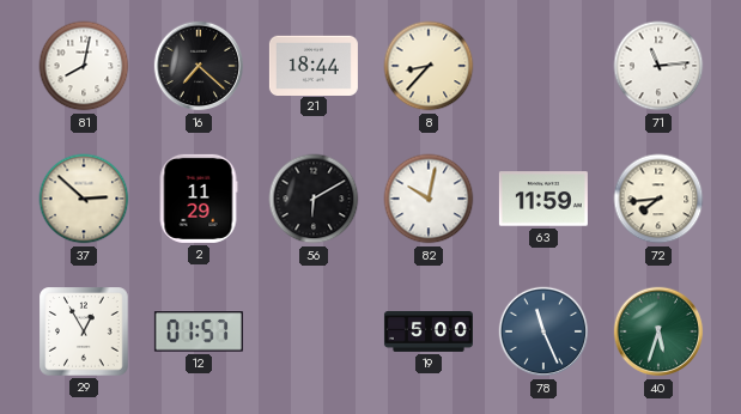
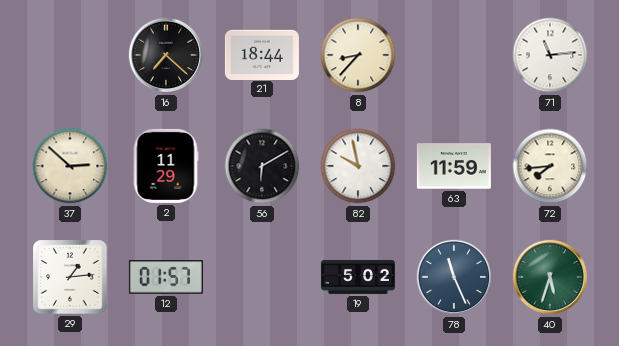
81: 8:02 -> none
82: 10:02 -> 9:58
29: 12:55 -> 1:14
19: 5:00 -> 5:02
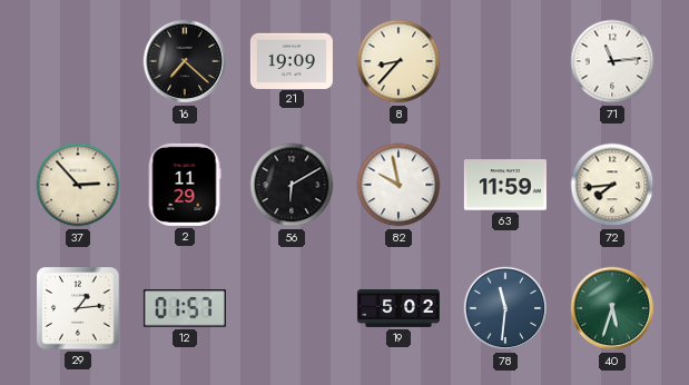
21: 18:44 -> 19:09
37: 2:52 -> 2:53
78: 11:26 -> 11:31
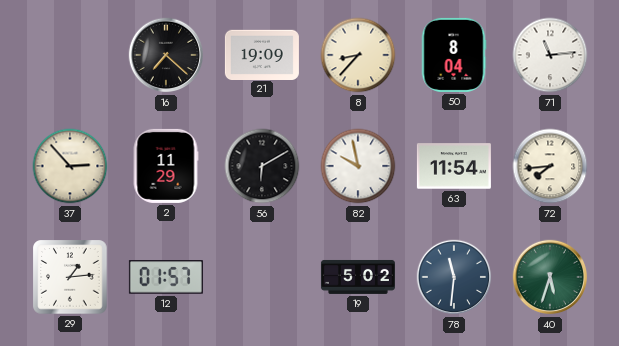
50: none -> 8:04
63: 11:59 -> 11:54
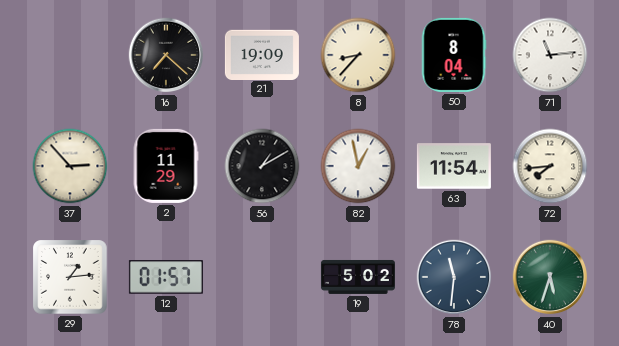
56: 6:10 -> 1:10
82: 9:58 -> 12:58
